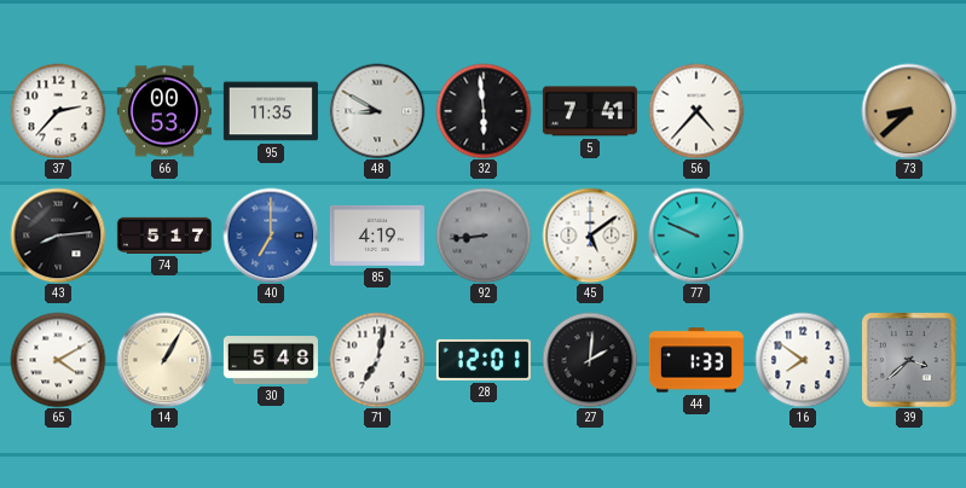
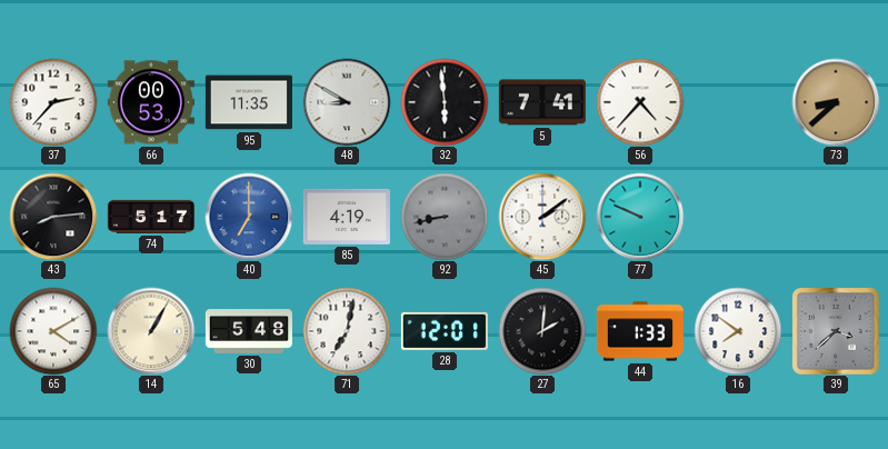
92: 8:44 -> 8:43
45: 5:09 -> 2:09
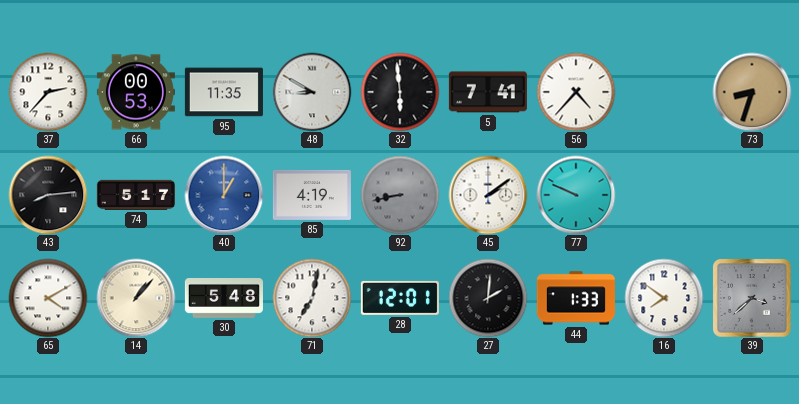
73: 8:38 -> 8:33
40: 7:00 -> 1:00
14: 1:05 -> 1:07
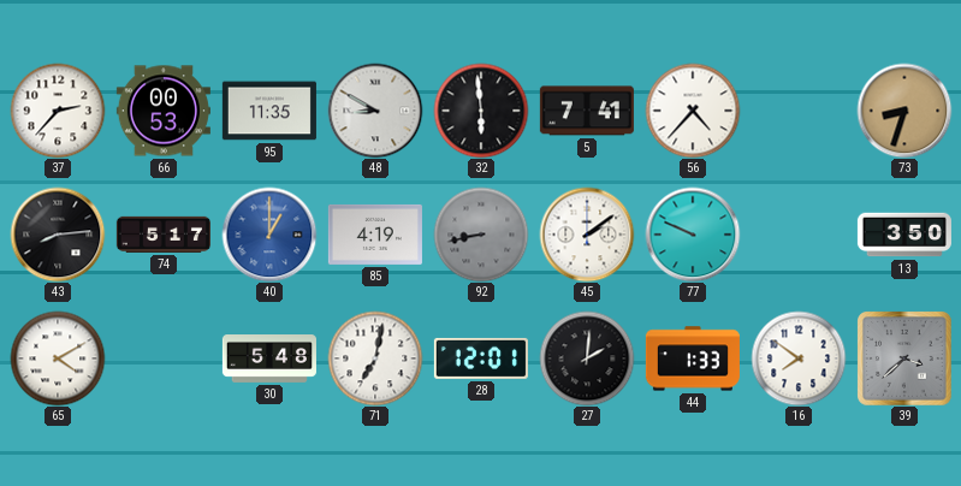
13: none -> 3:50
14: 1:07 -> none
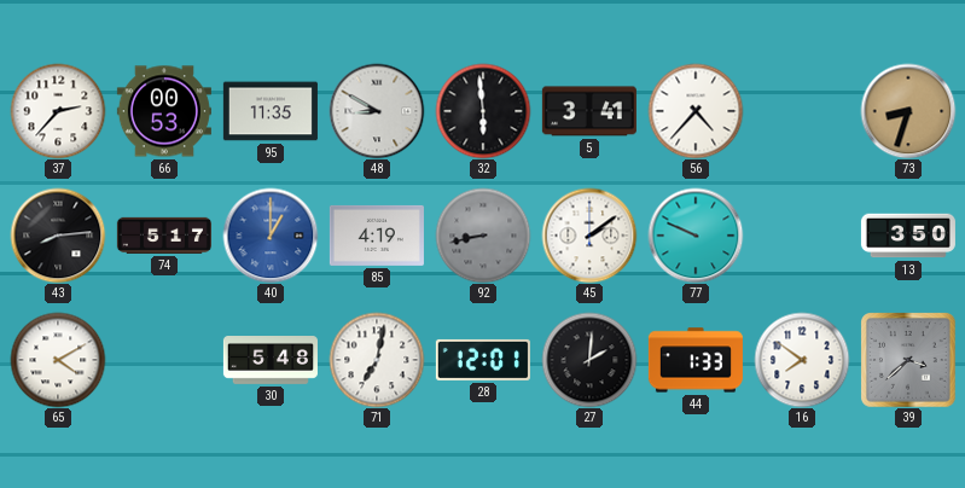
5: 7:41 -> 3:41
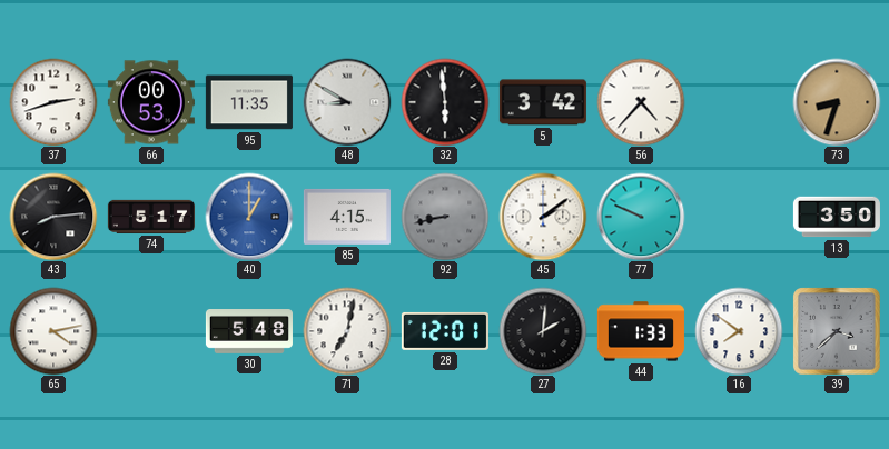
37: 2:37 -> 2:42
5: 3:41 -> 3:42
85: 4:19 -> 4:15
65: 4:10 -> 4:13
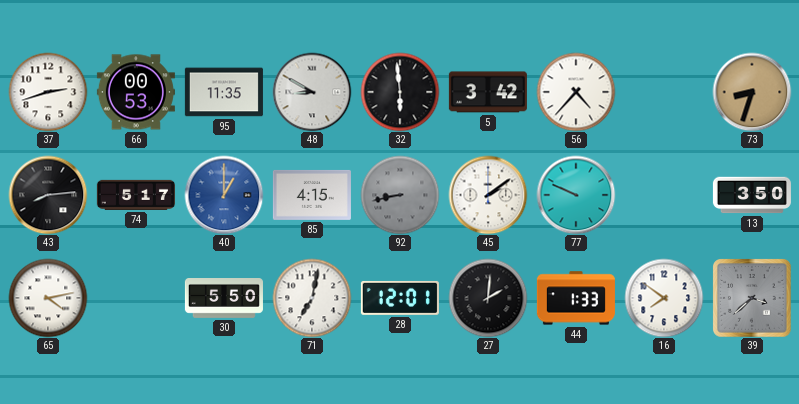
30: 5:48 -> 5:50
